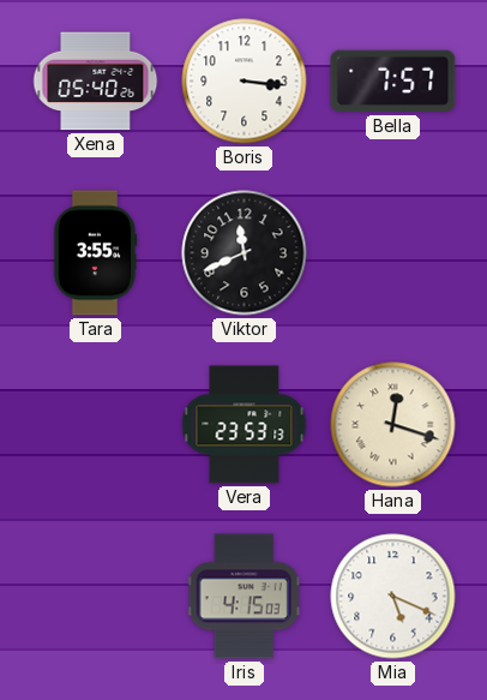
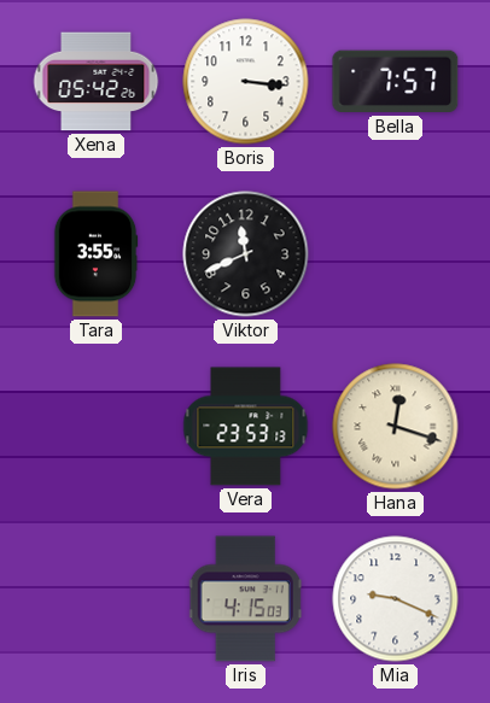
Xena: 05:40 -> 05:42
Mia: 5:19 -> 9:19
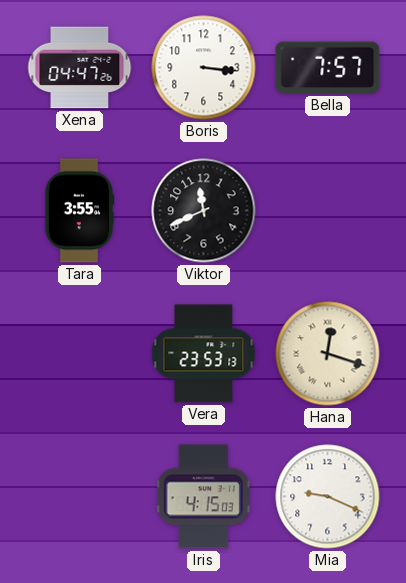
Xena: 05:42 -> 04:47
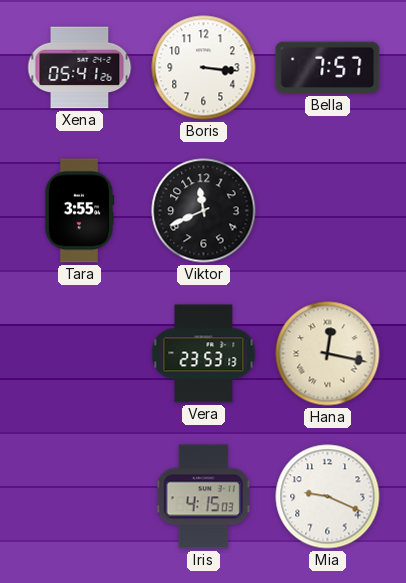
Xena: 04:47 -> 05:41
Hana: 12:18 -> 12:17
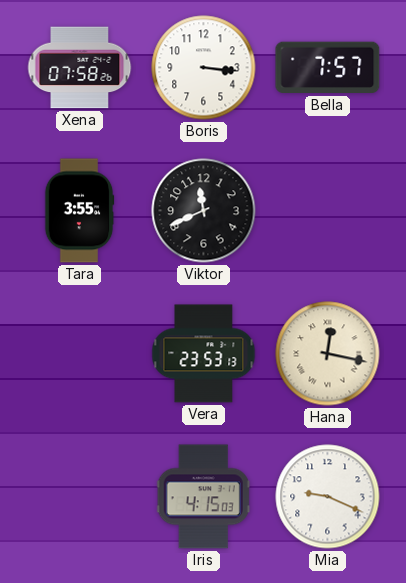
Xena: 05:41 -> 07:58
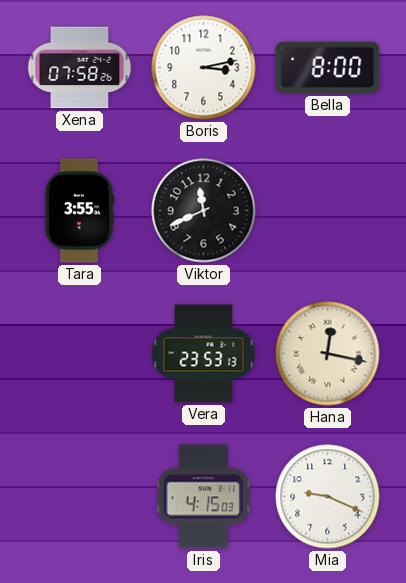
Boris: 3:16 -> 3:13
Bella: 7:57 -> 8:00
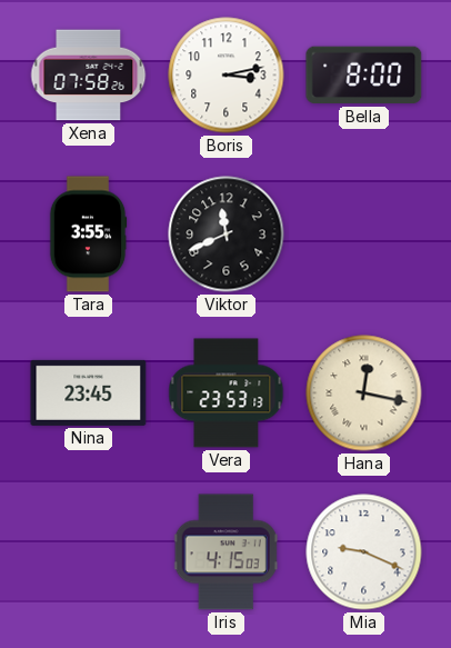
Nina: none -> 23:45
